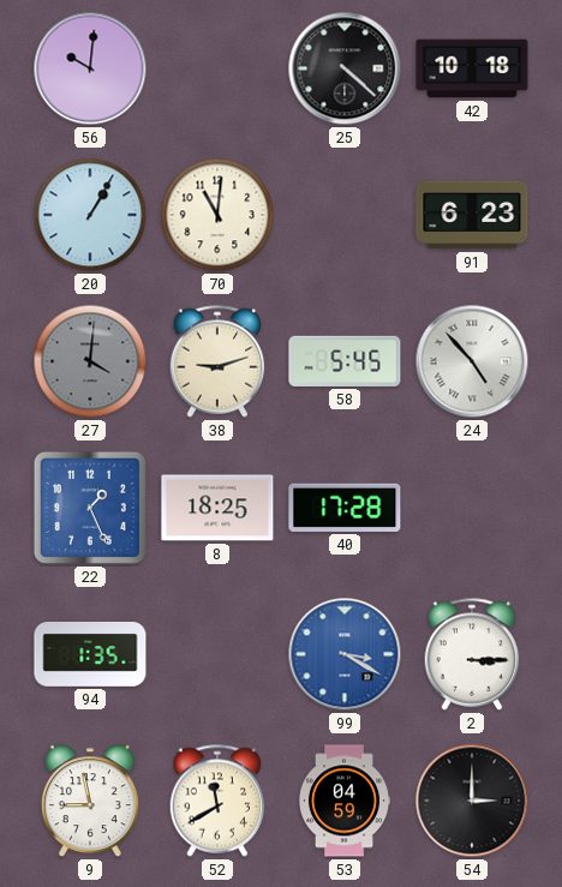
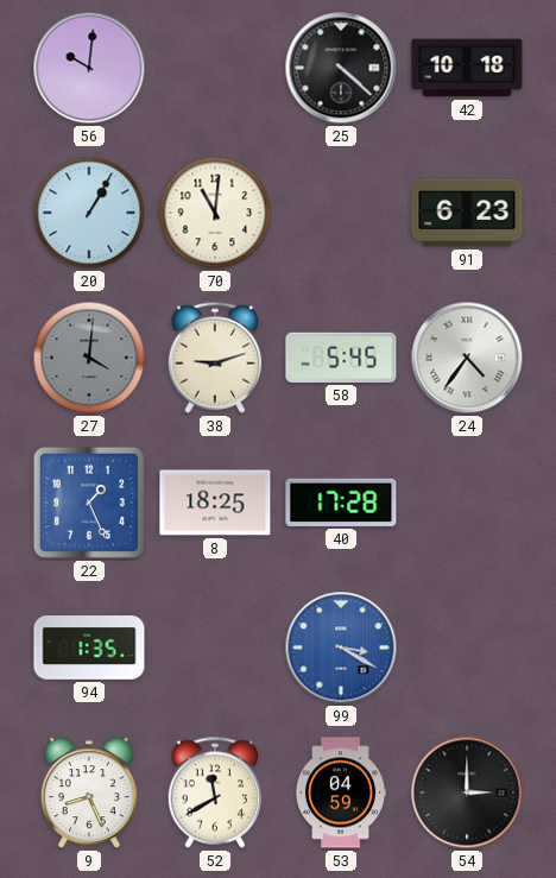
24: 4:53 -> 4:36
2: 3:15 -> none
9: 8:58 -> 8:26
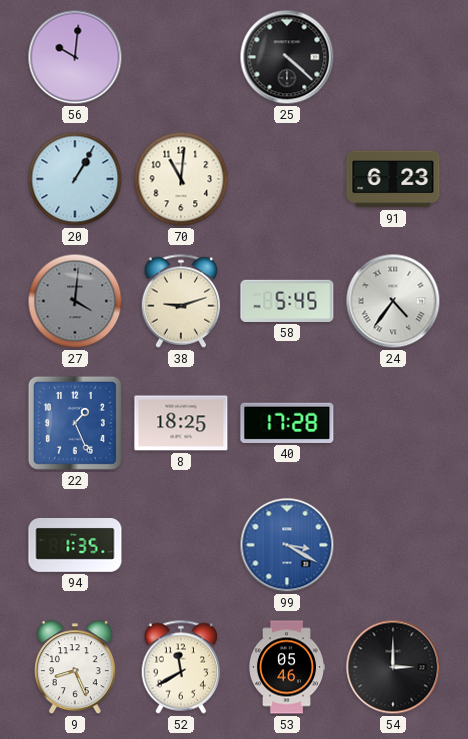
42: 10:18 -> none
53: 04:59 -> 05:46
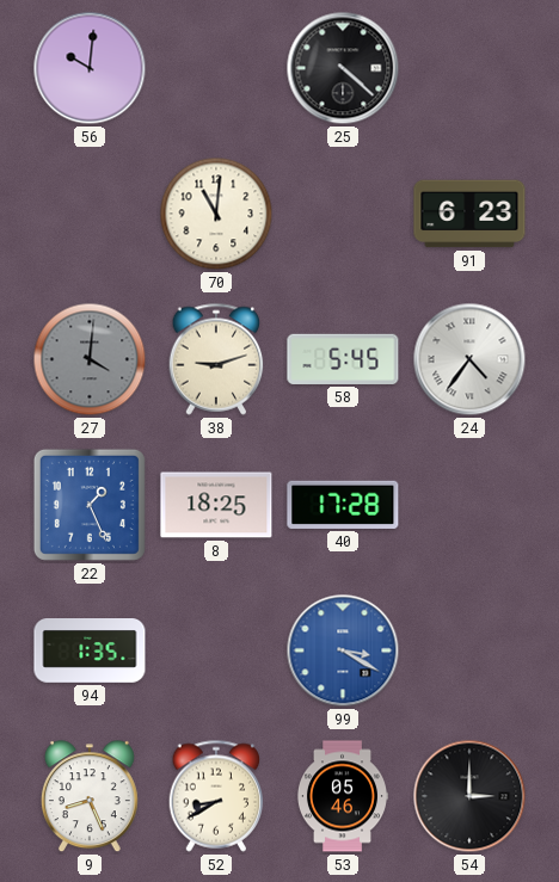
20: 1:05 -> none
52: 11:40 -> 8:40
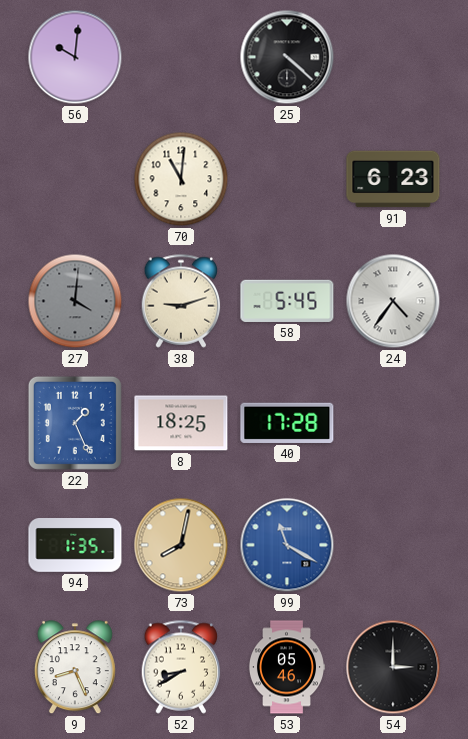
73: none -> 8:02
99: 3:20 -> 11:20
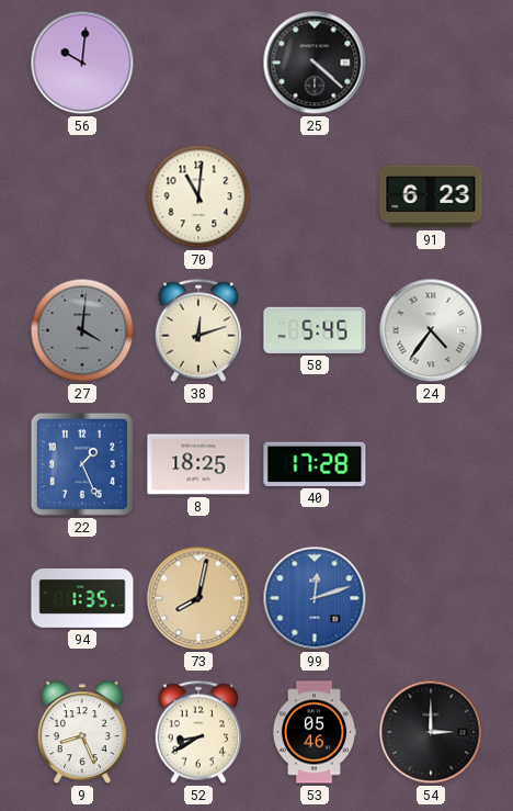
38: 9:12 -> 12:12
99: 11:20 -> 12:12
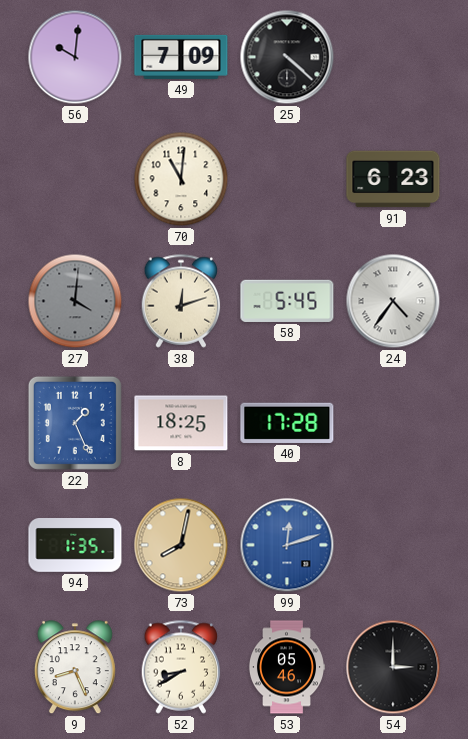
49: none -> 7:09
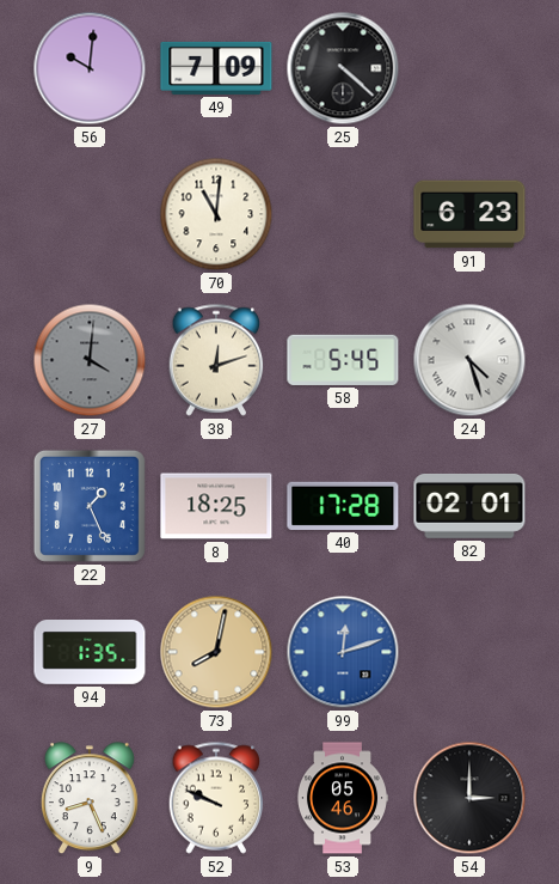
24: 4:36 -> 4:27
82: none -> 02:01
52: 8:40 -> 9:49
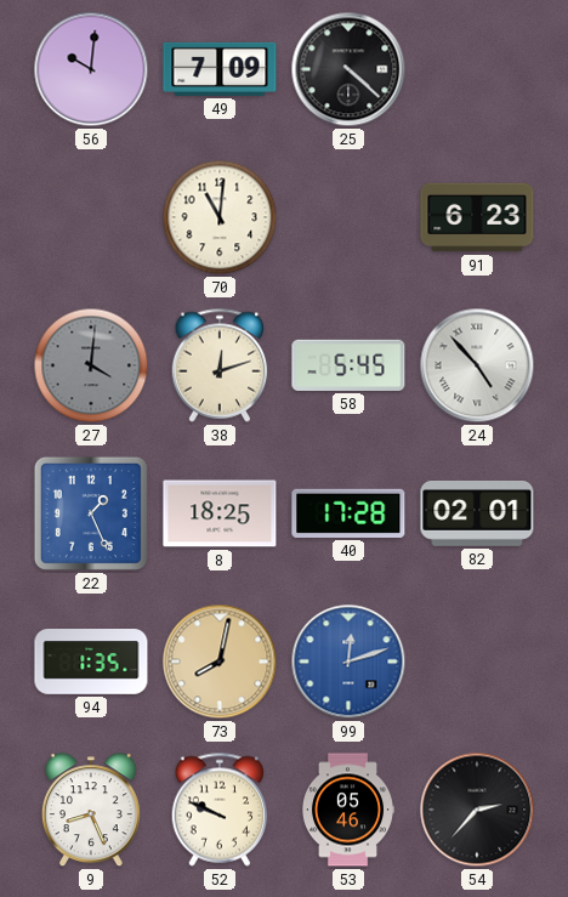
24: 4:27 -> 4:53
54: 3:00 -> 2:37
